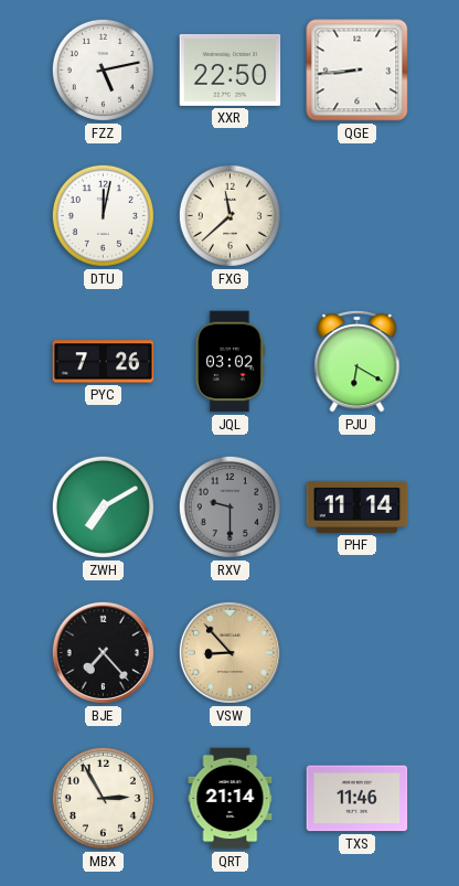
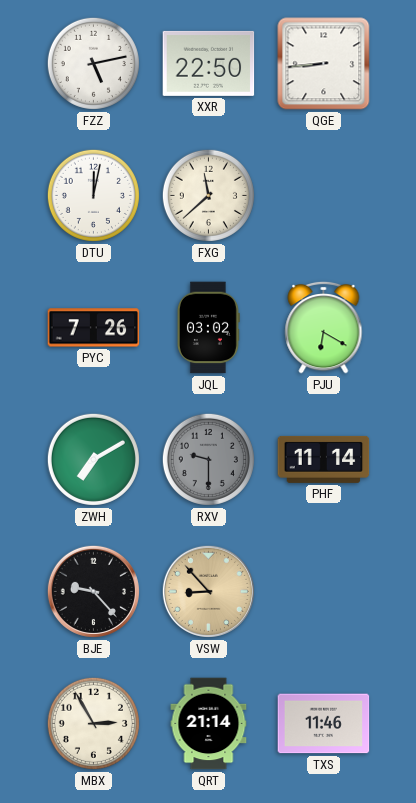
BJE: 7:23 -> 9:23
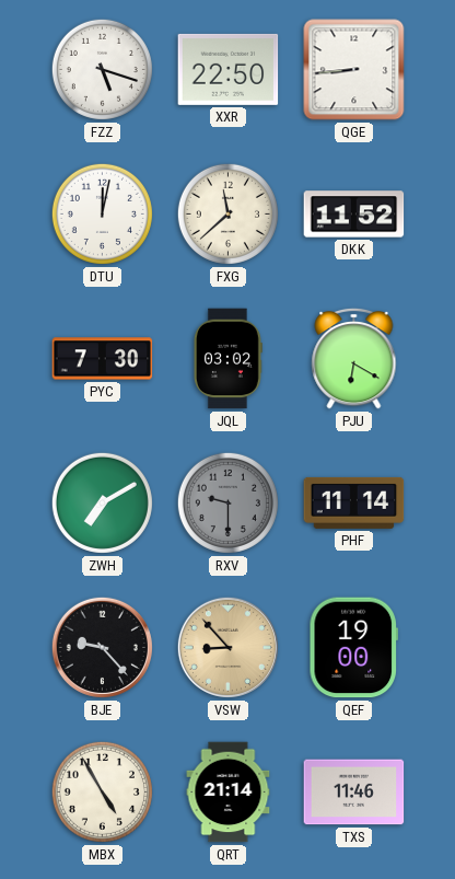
FZZ: 5:13 -> 5:18
DKK: none -> 11:52
PYC: 7:26 -> 7:30
QEF: none -> 19:00
MBX: 2:55 -> 4:55
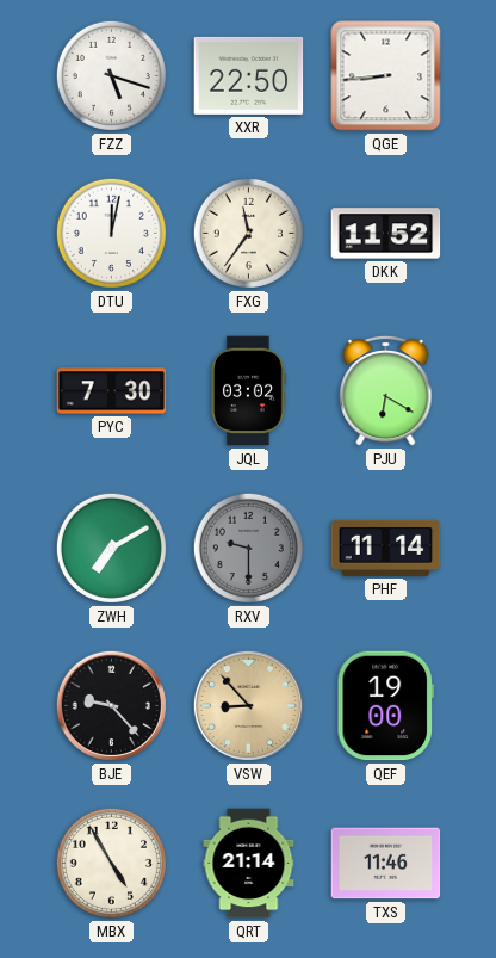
FXG: 11:38 -> 11:36
